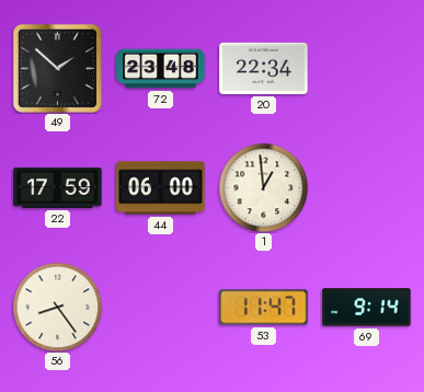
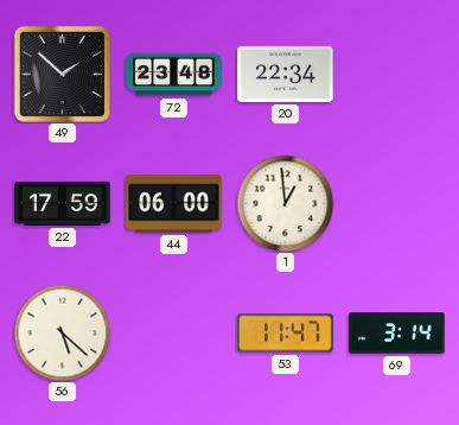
56: 8:24 -> 5:22
69: 9:14 -> 3:14
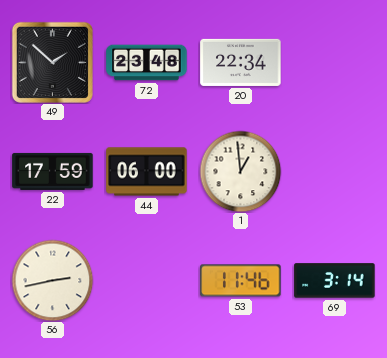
56: 5:22 -> 2:43
53: 11:47 -> 11:46
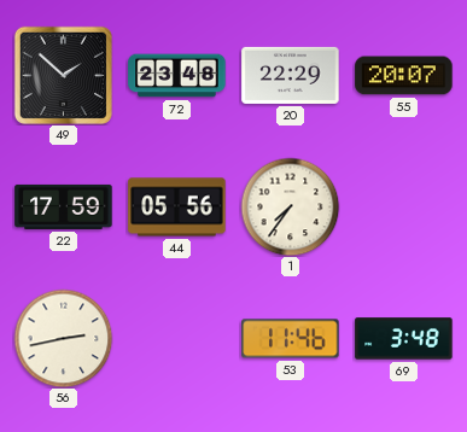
20: 22:34 -> 22:29
55: none -> 20:07
44: 06:00 -> 05:56
1: 12:59 -> 7:36
69: 3:14 -> 3:48
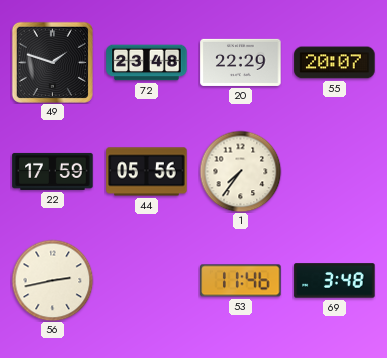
49: 1:52 -> 1:48
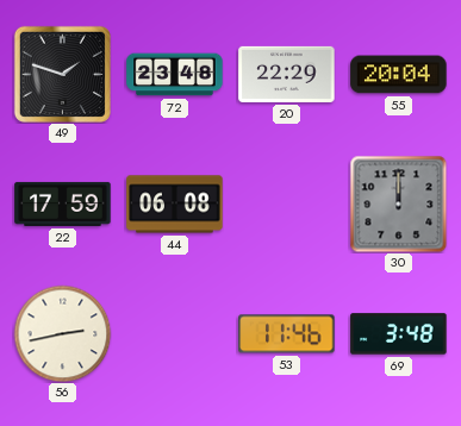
55: 20:07 -> 20:04
44: 05:56 -> 06:08
1: 7:36 -> none
30: none -> 12:00
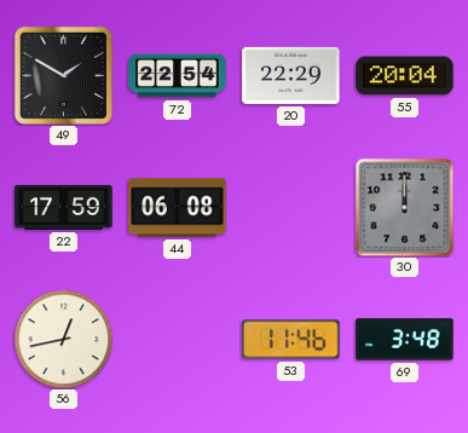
49: 1:48 -> 1:50
72: 23:48 -> 22:54
56: 2:43 -> 12:43
